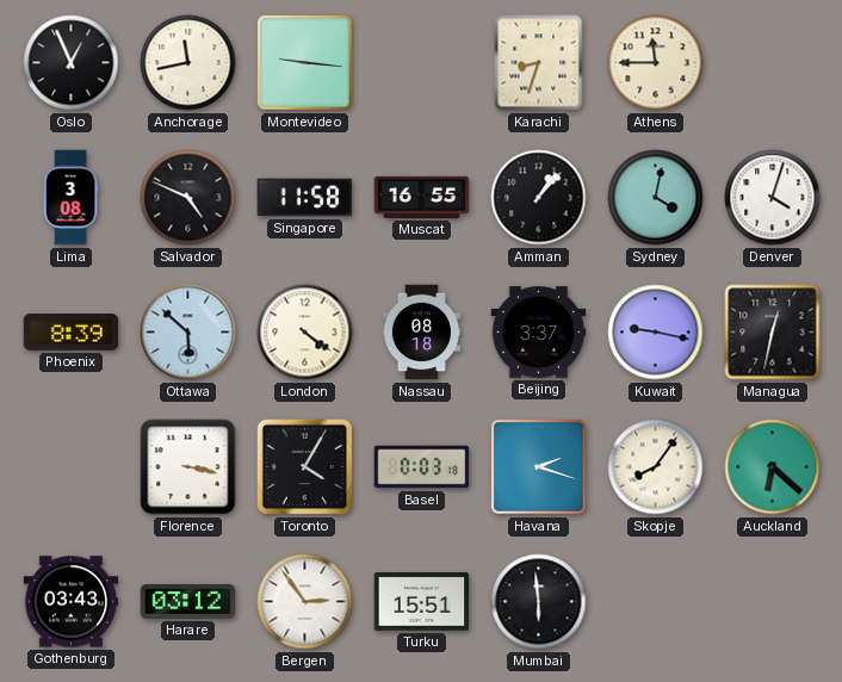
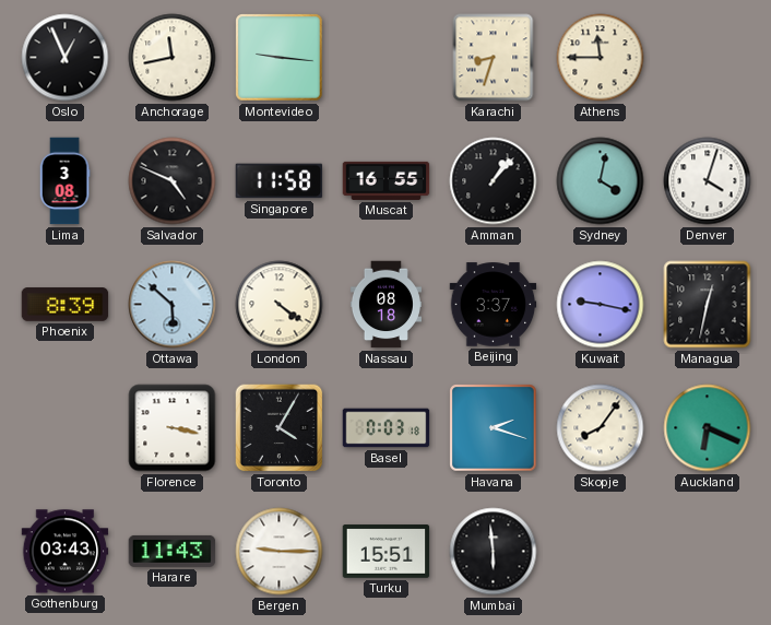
Auckland: 6:22 -> 6:19
Harare: 03:12 -> 11:43
Bergen: 2:54 -> 9:15
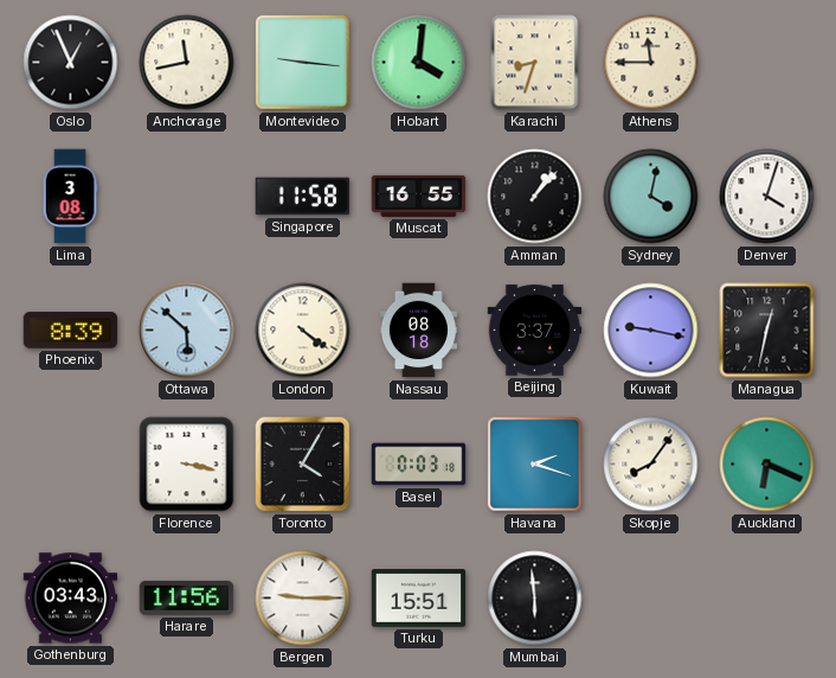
Hobart: none -> 4:01
Salvador: 4:49 -> none
Harare: 11:43 -> 11:56
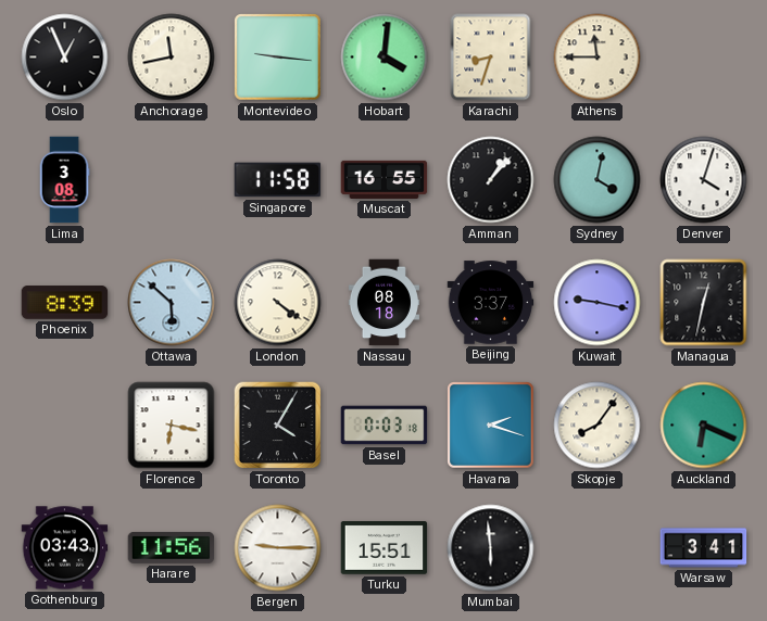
Florence: 3:17 -> 6:17
Warsaw: none -> 3:41
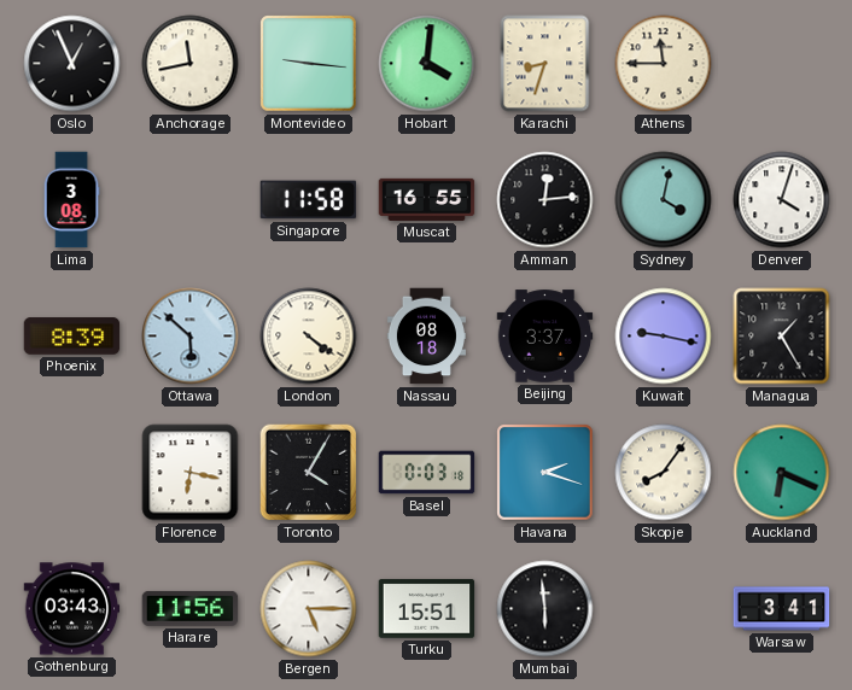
Amman: 1:07 -> 12:14
Managua: 12:32 -> 1:25
Bergen: 9:15 -> 5:15
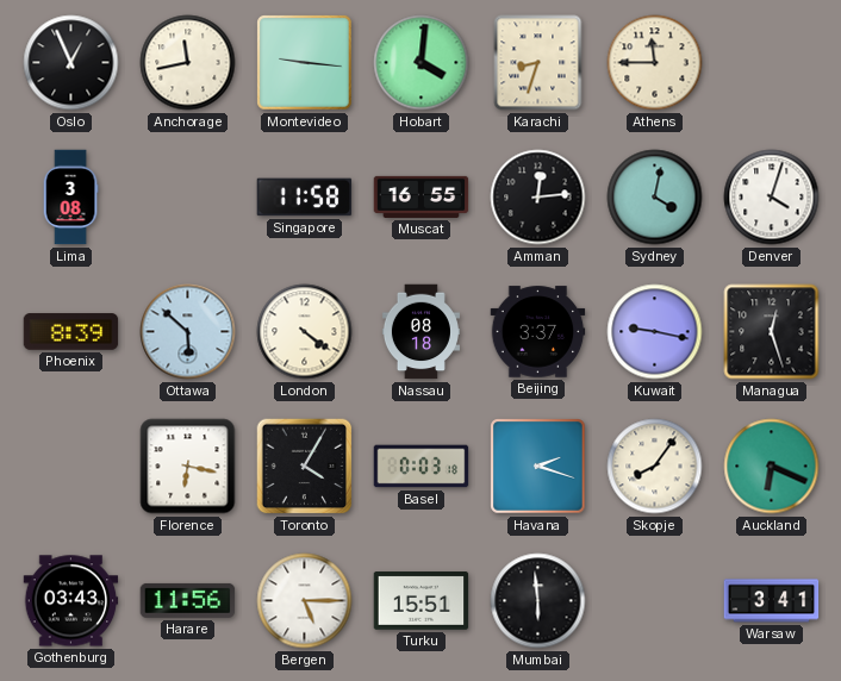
Managua: 1:25 -> 12:27
